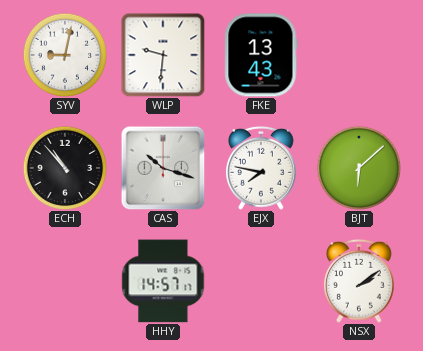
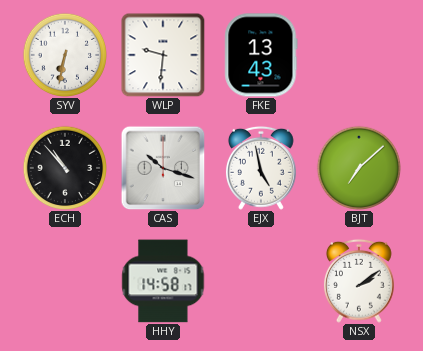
SYV: 9:02 -> 6:32
EJX: 7:47 -> 4:58
BJT: 6:08 -> 7:08
HHY: 14:57 -> 14:58
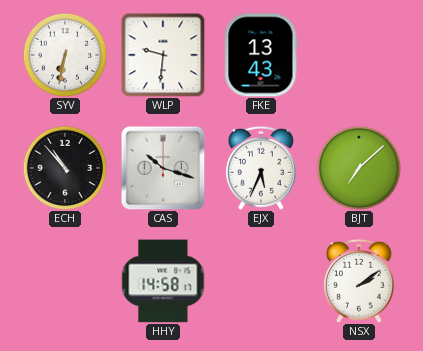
EJX: 4:58 -> 5:34
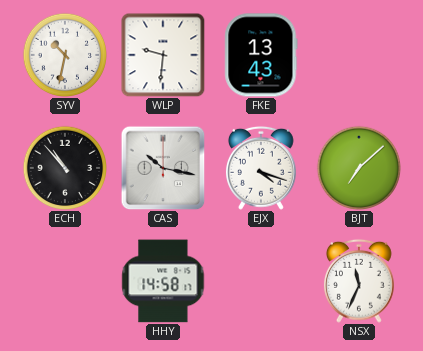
SYV: 6:32 -> 10:32
CAS: 10:18 -> 10:17
EJX: 5:34 -> 4:18
NSX: 2:09 -> 11:34
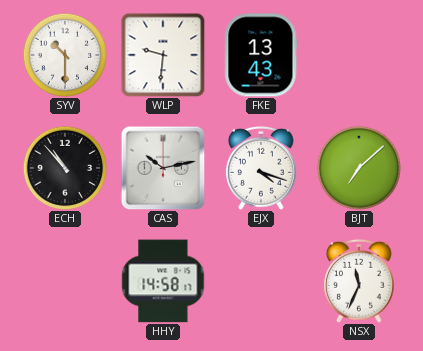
SYV: 10:32 -> 10:30
CAS: 10:17 -> 10:13
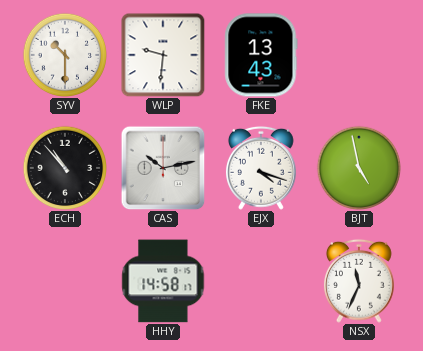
BJT: 7:08 -> 4:58
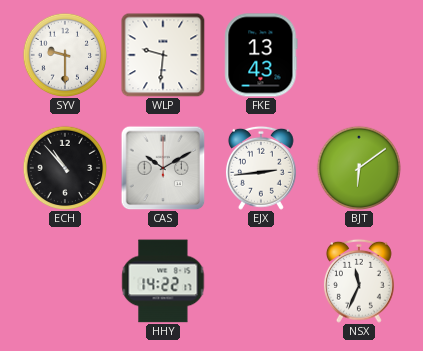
SYV: 10:30 -> 9:30
CAS: 10:13 -> 10:10
EJX: 4:18 -> 2:44
BJT: 4:58 -> 6:09
HHY: 14:58 -> 14:22
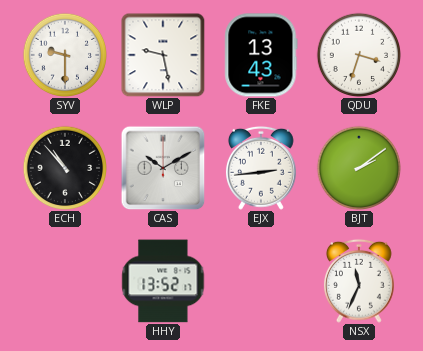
WLP: 9:31 -> 9:28
QDU: none -> 3:33
BJT: 6:09 -> 2:09
HHY: 14:22 -> 13:52
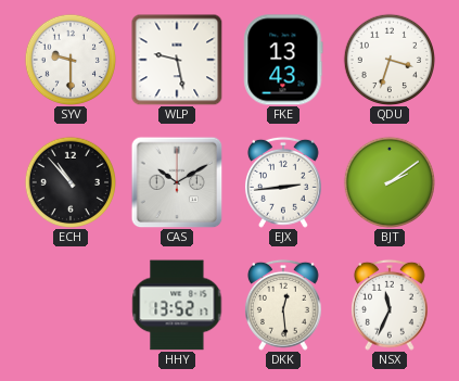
DKK: none -> 12:29
